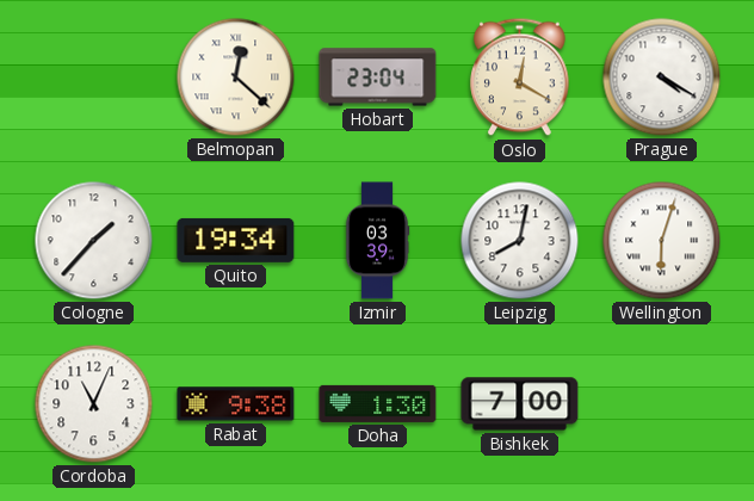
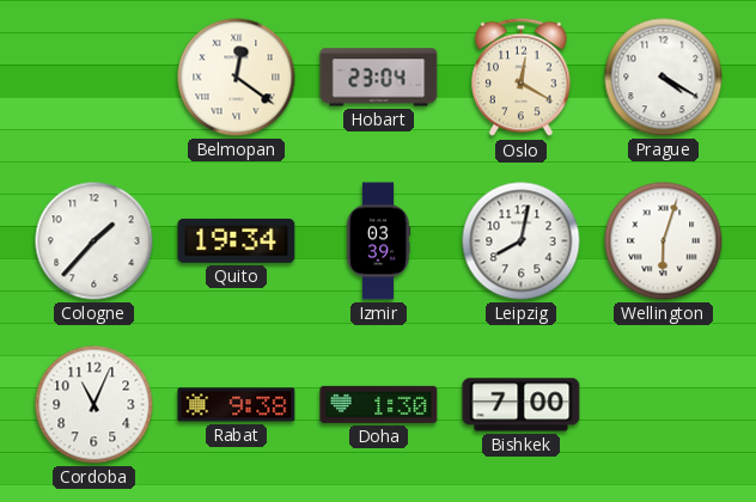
Belmopan: 12:22 -> 12:21
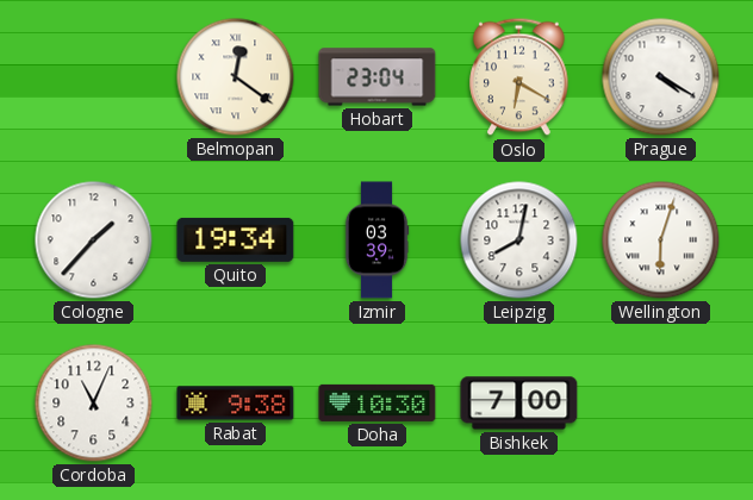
Oslo: 12:20 -> 6:20
Doha: 1:30 -> 10:30
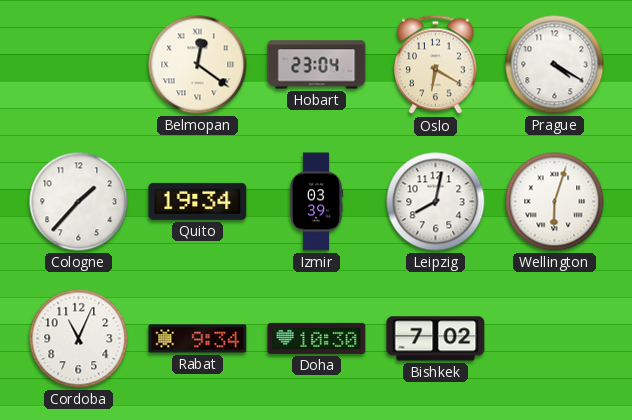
Rabat: 9:38 -> 9:34
Bishkek: 7:00 -> 7:02
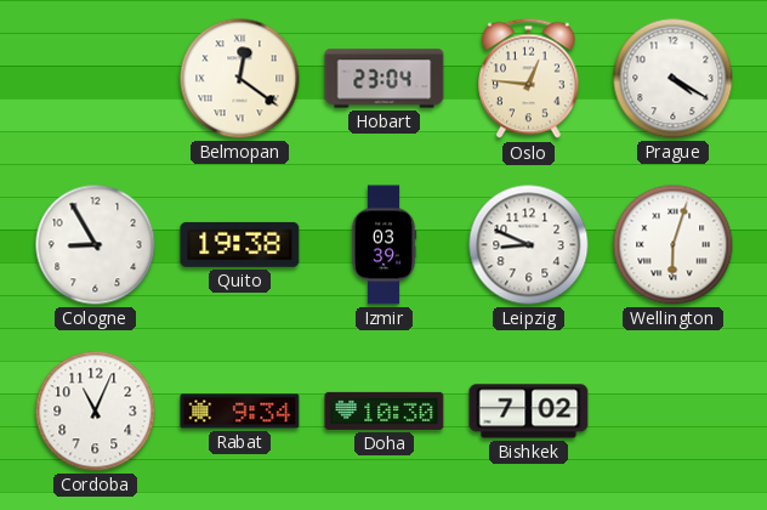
Oslo: 6:20 -> 12:46
Cologne: 1:37 -> 8:55
Quito: 19:34 -> 19:38
Leipzig: 8:02 -> 8:49
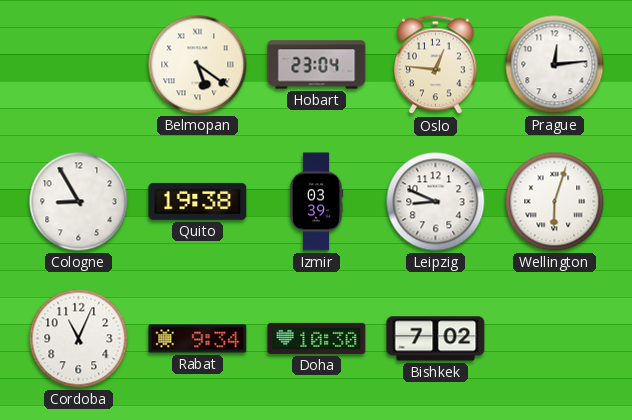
Belmopan: 12:21 -> 5:21
Prague: 4:20 -> 12:14
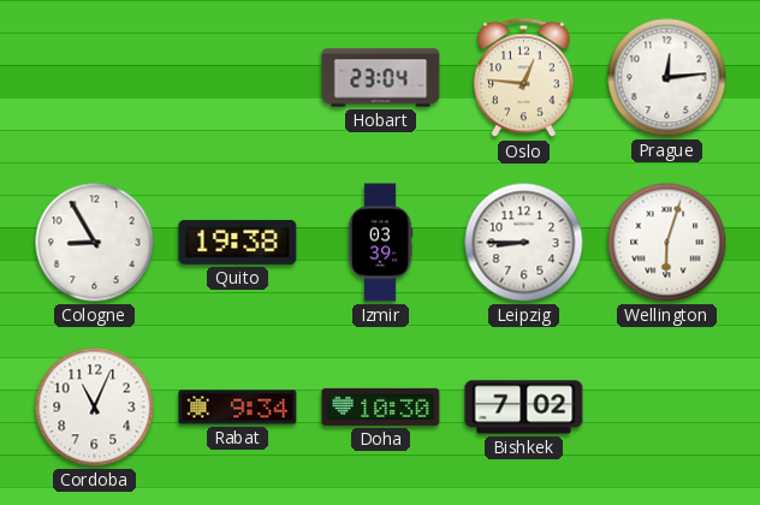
Belmopan: 5:21 -> none
Leipzig: 8:49 -> 8:45
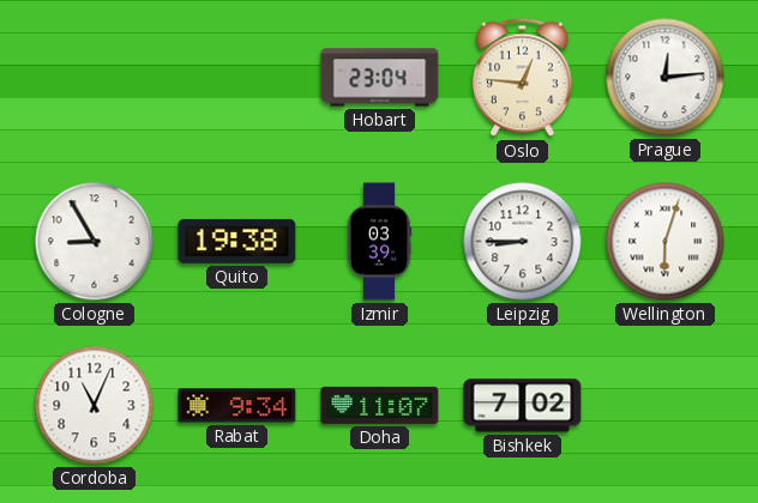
Doha: 10:30 -> 11:07
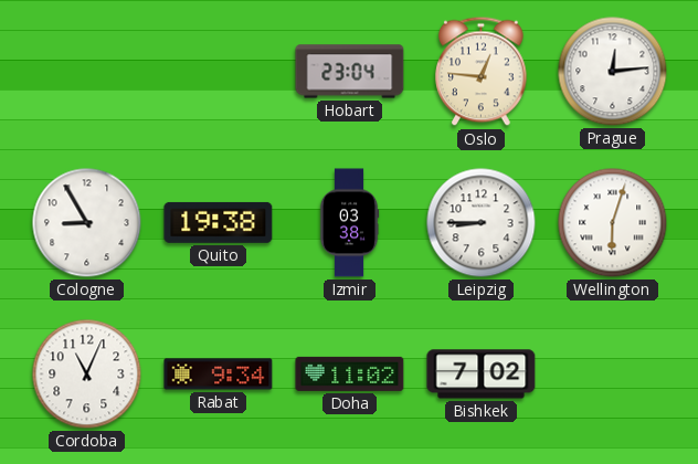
Izmir: 03:39 -> 03:38
Doha: 11:07 -> 11:02
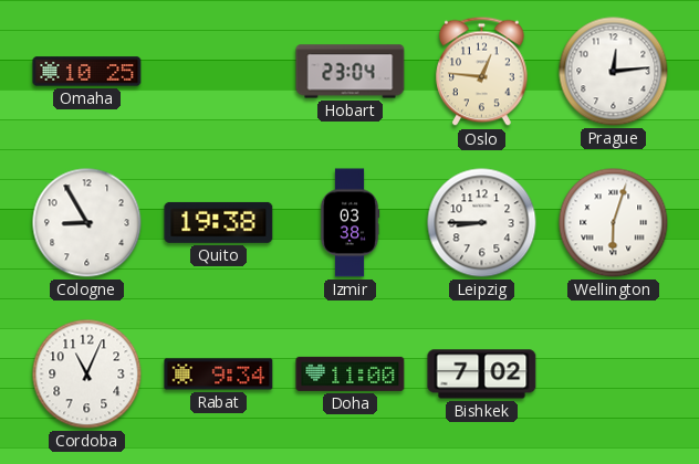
Omaha: none -> 10:25
Doha: 11:02 -> 11:00
